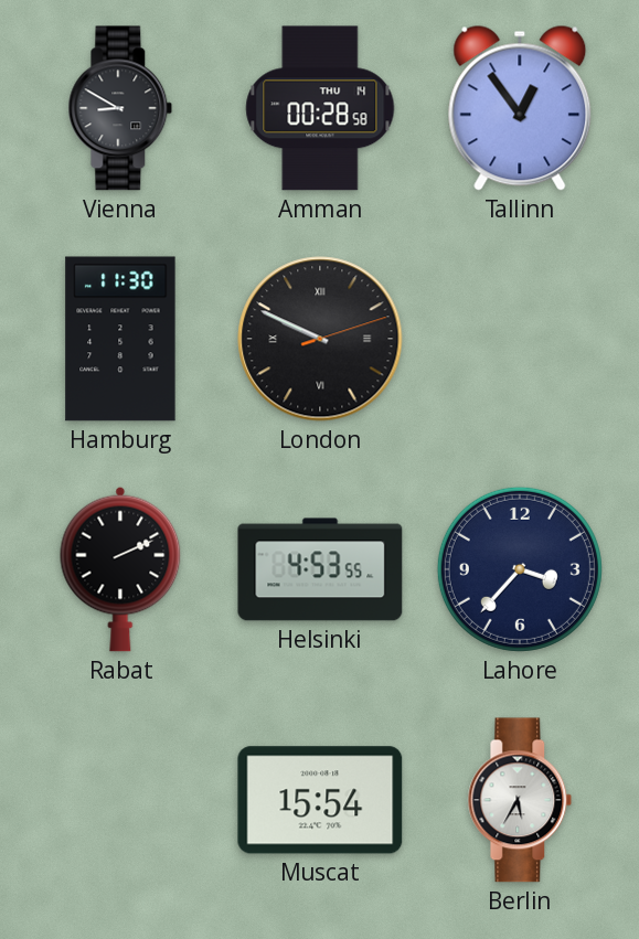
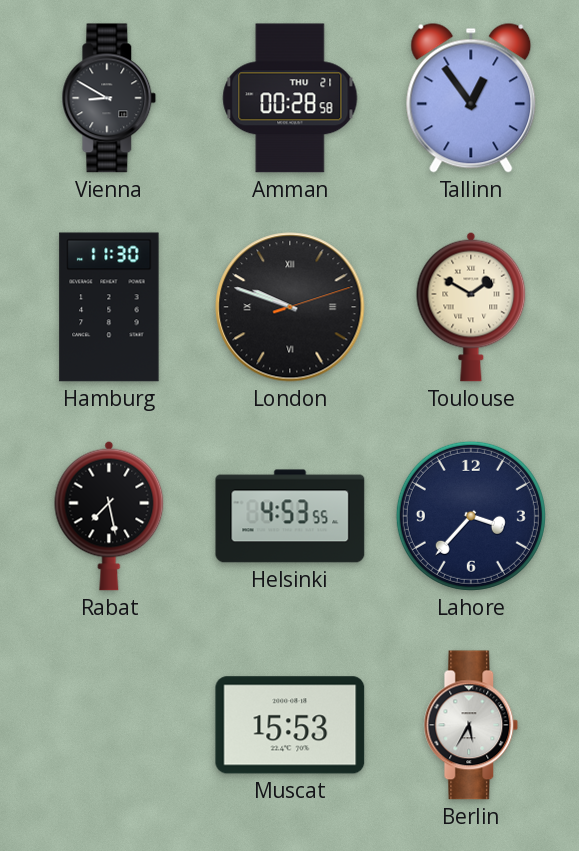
Amman date: THU 14 -> THU 21
London: 9:49 -> 9:48
Toulouse: none -> 1:50
Rabat: 2:11 -> 7:28
Muscat: 15:54 -> 15:53
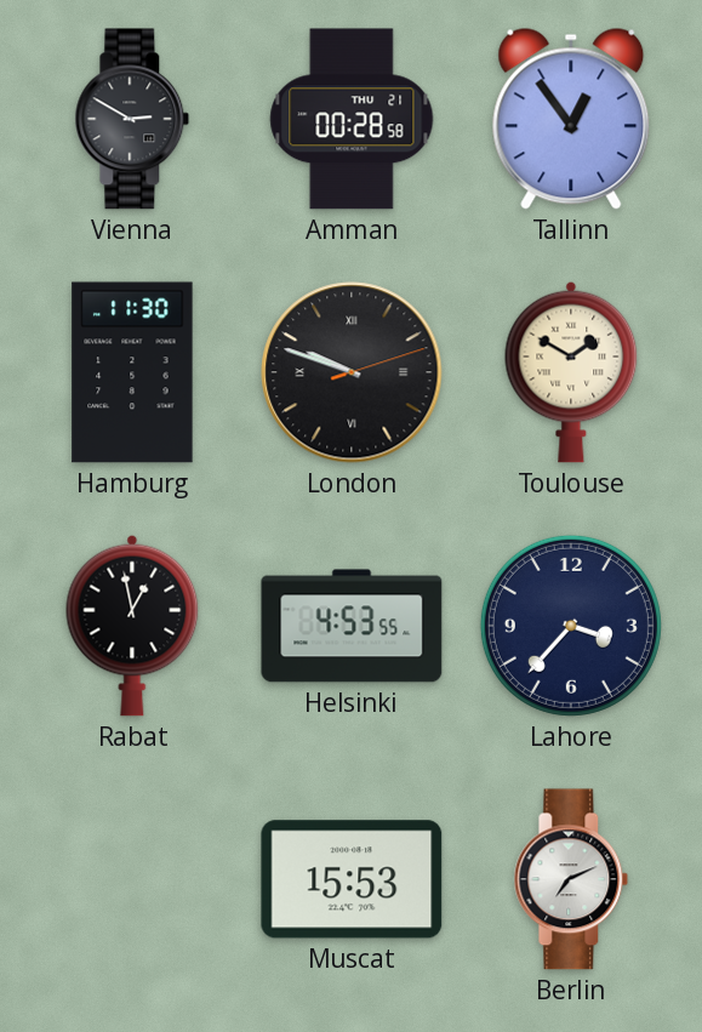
Vienna: 8:50 -> 2:50
Rabat: 7:28 -> 12:58
Berlin: 5:35 -> 7:11
